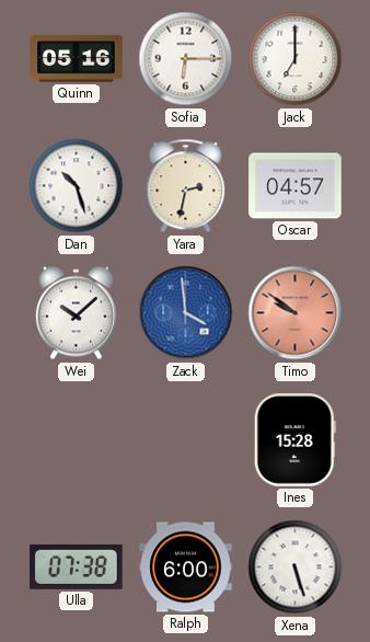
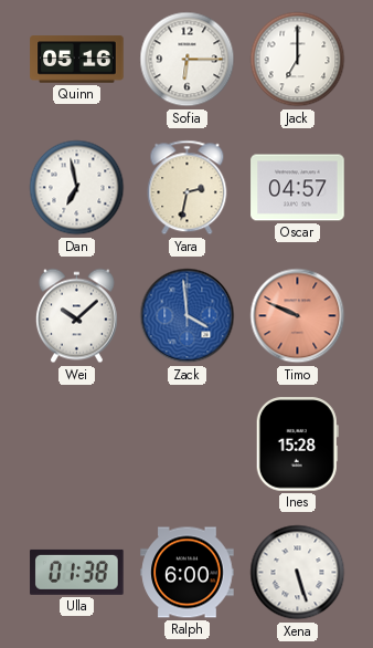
Dan: 10:27 -> 6:58
Timo: 9:51 -> 9:49
Ulla: 07:38 -> 01:38
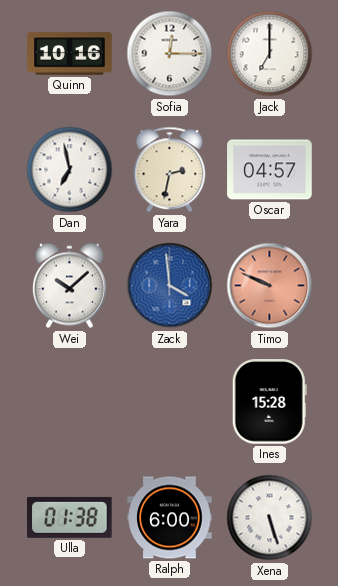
Quinn: 05:16 -> 10:16
Sofia: 6:15 -> 12:15
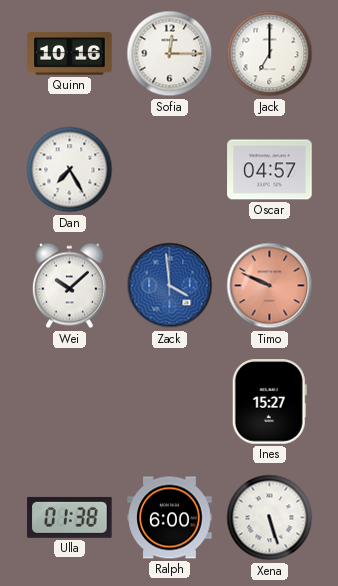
Dan: 6:58 -> 7:25
Yara: 2:32 -> none
Ines: 15:28 -> 15:27
